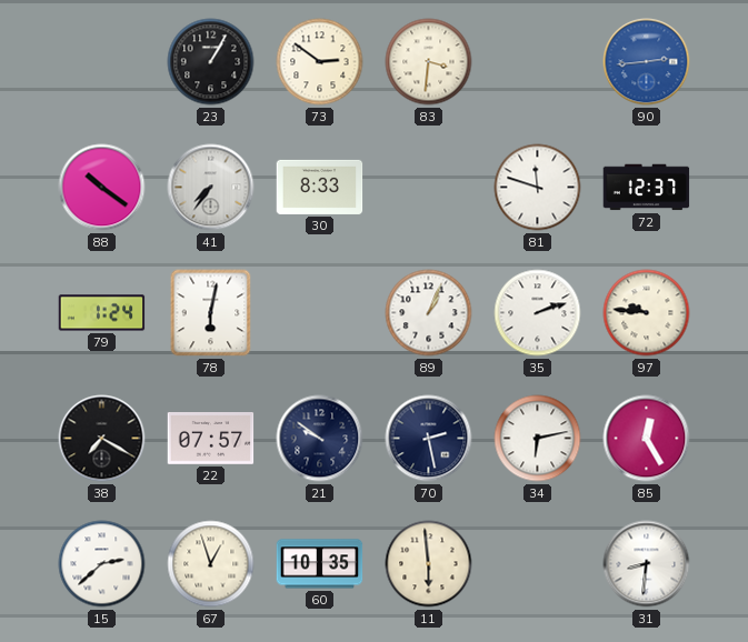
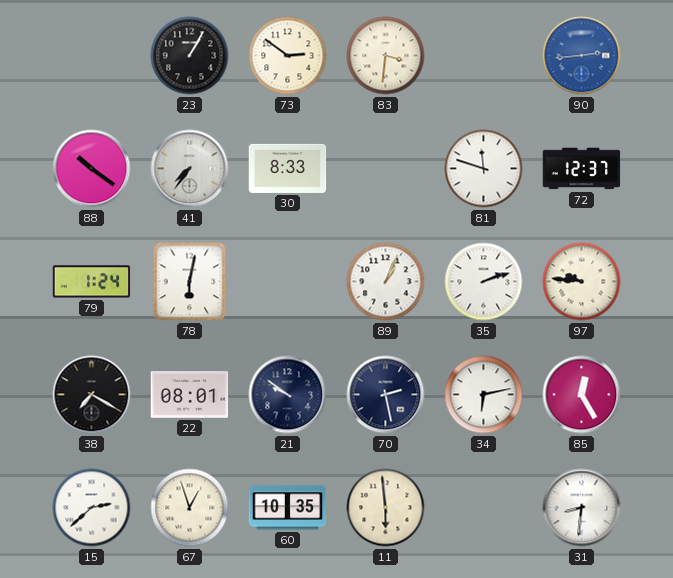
22: 07:57 -> 08:01
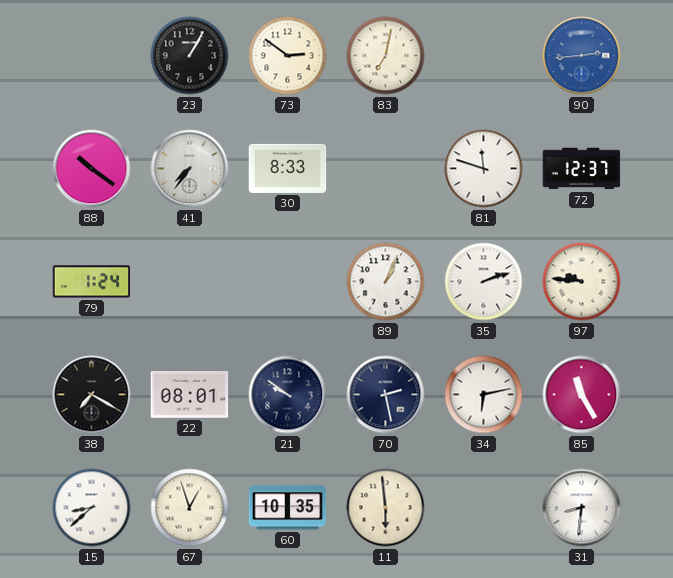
83: 3:31 -> 7:02
78: 6:02 -> none
85: 12:25 -> 11:25
15: 2:38 -> 8:38
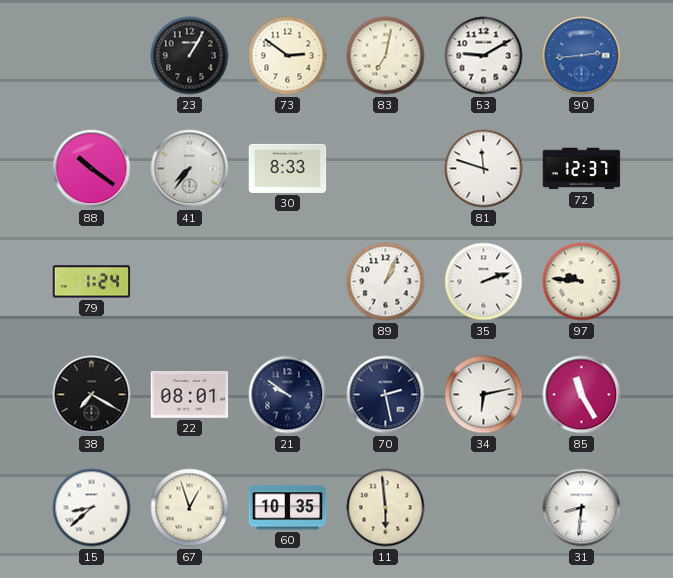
53: none -> 9:10
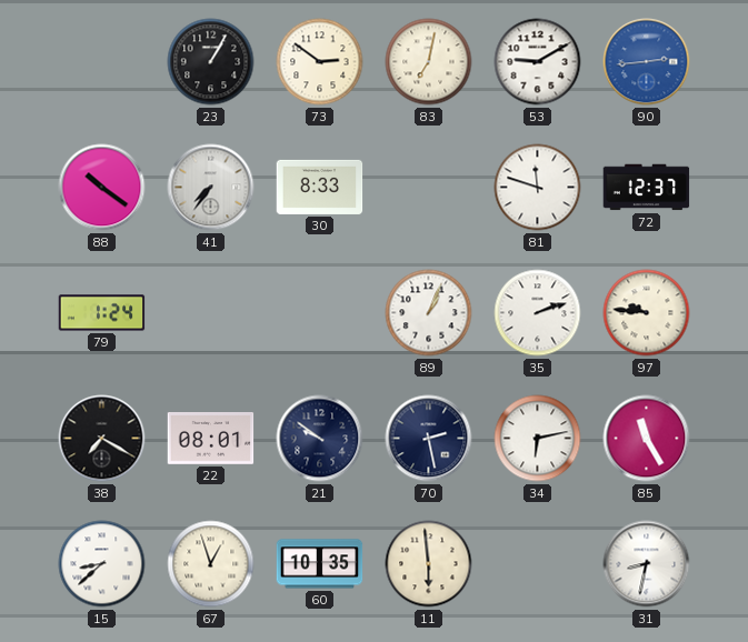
31: 8:31 -> 8:32
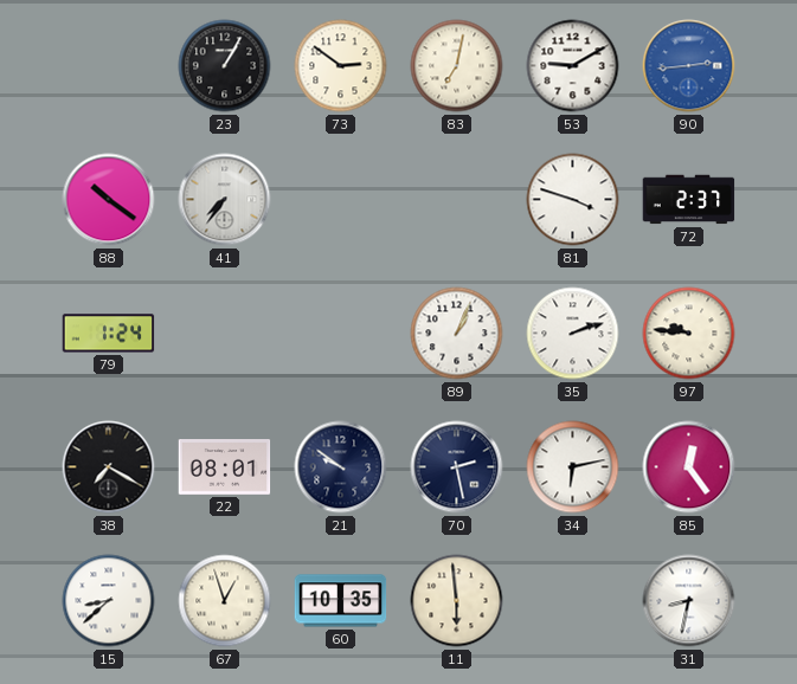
30: 8:33 -> none
81: 11:48 -> 3:48
72: 12:37 -> 2:37
85: 11:25 -> 12:24
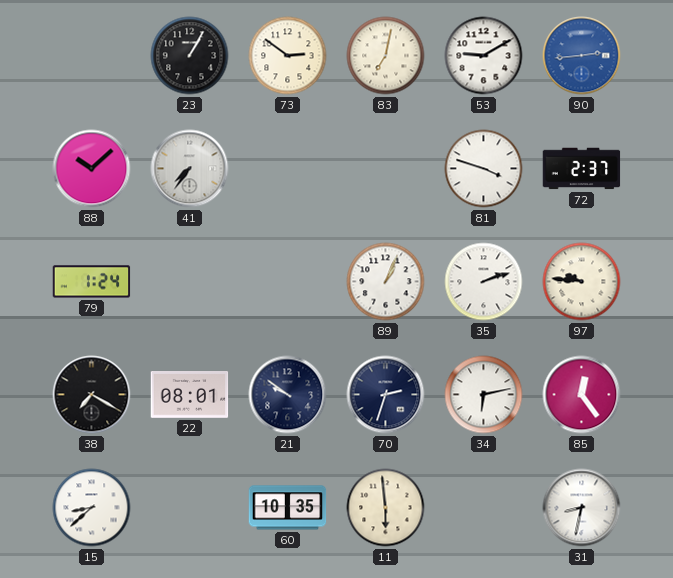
88: 10:21 -> 10:08
70: 2:28 -> 2:33
67: 12:57 -> none
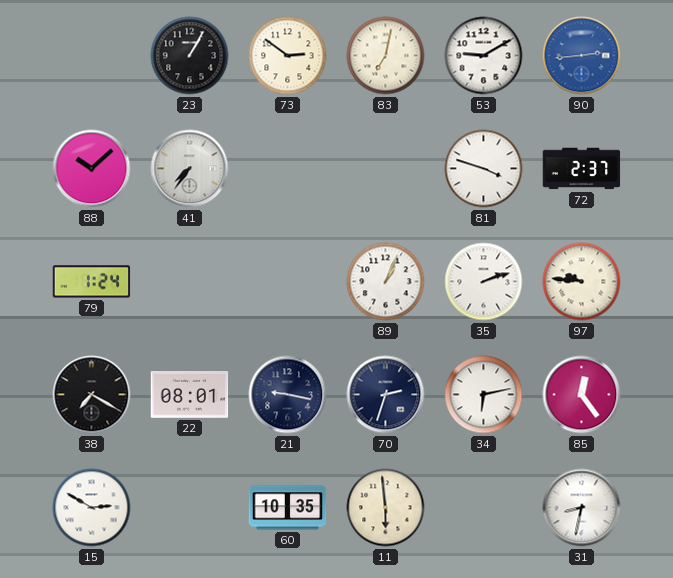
21: 9:51 -> 9:17
15: 8:38 -> 2:50
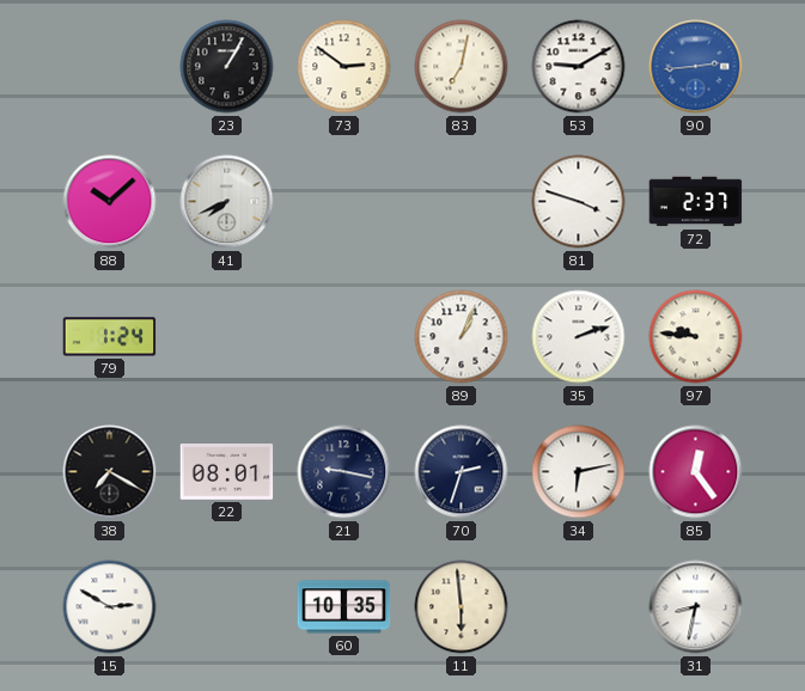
41: 7:36 -> 7:41
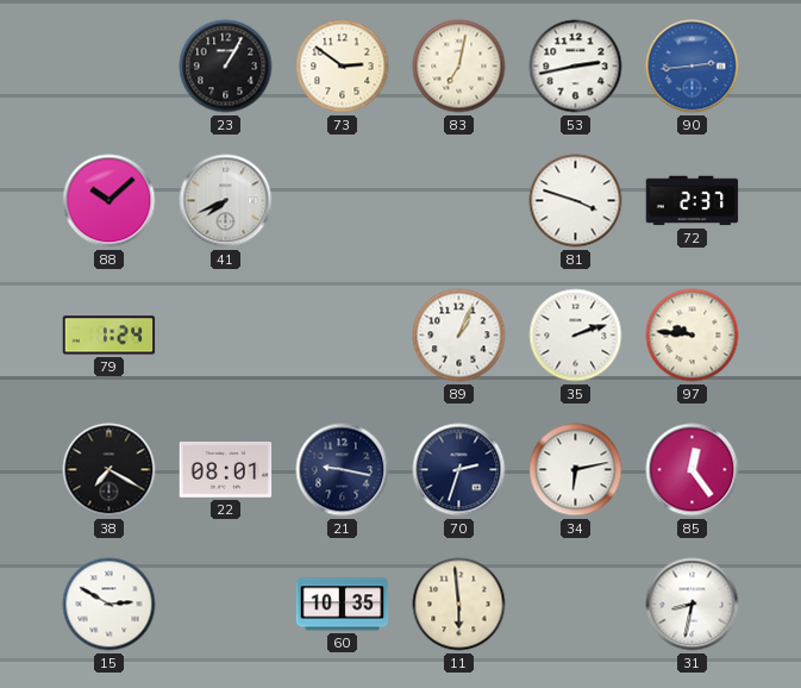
53: 9:10 -> 2:43
